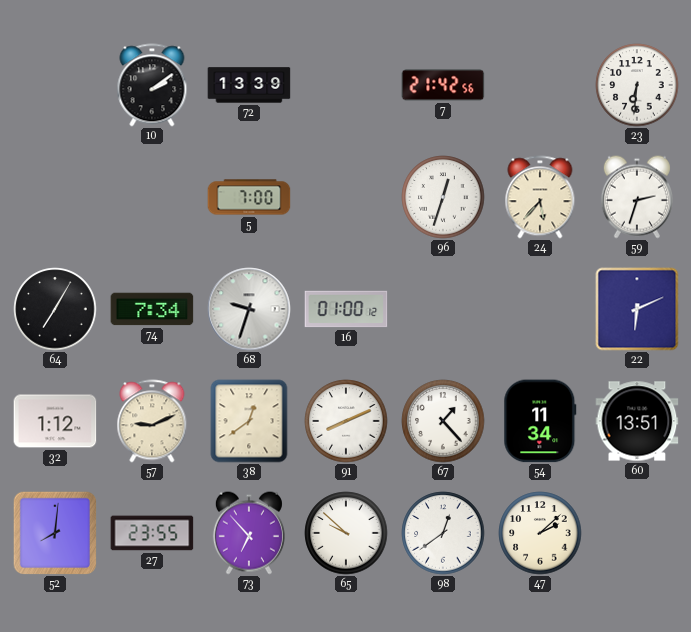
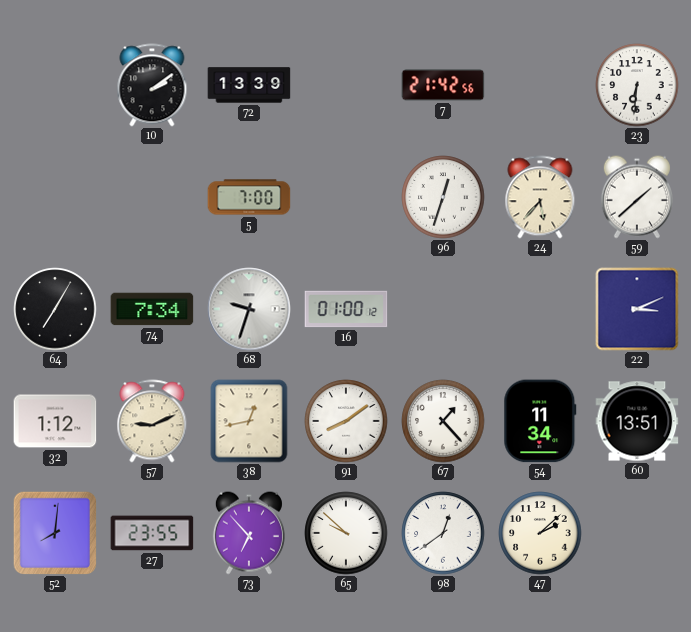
59: 2:33 -> 1:38
22: 6:11 -> 3:11
38: 12:39 -> 12:43
91: 8:11 -> 8:09
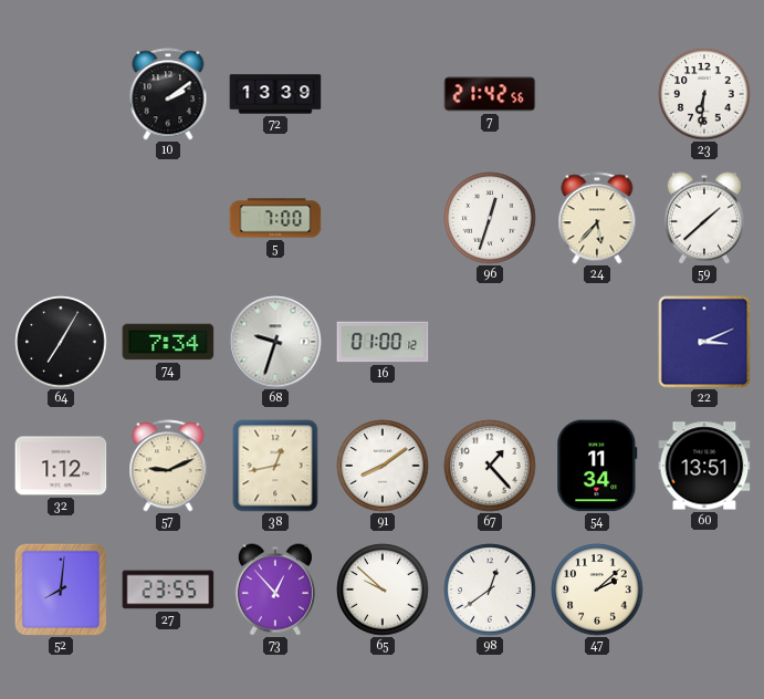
73: 6:53 -> 12:53
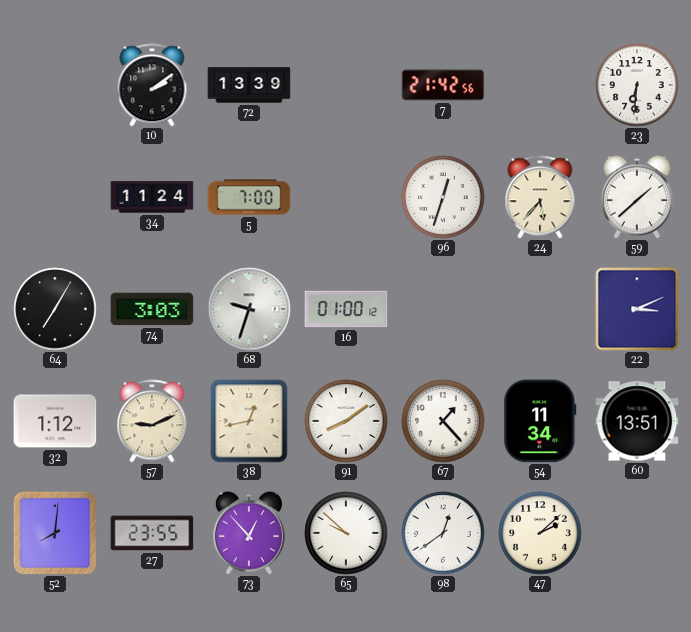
34: none -> 11:24
74: 7:34 -> 3:03
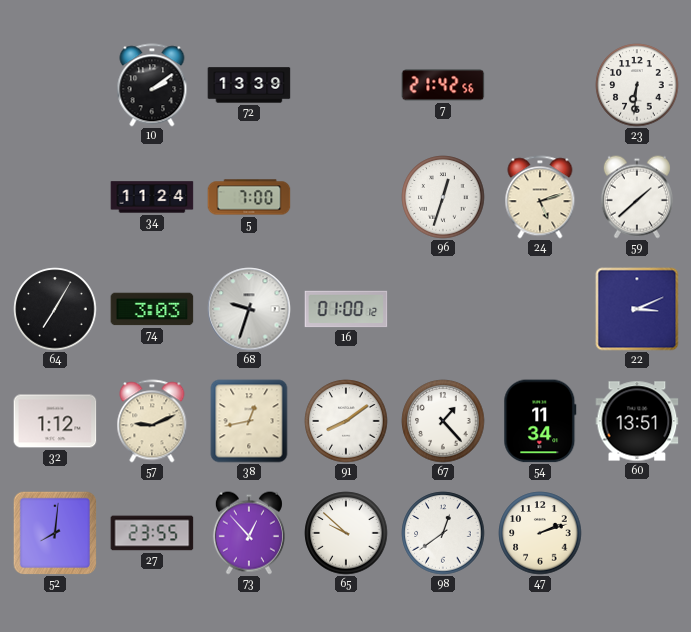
24: 5:37 -> 5:12
47: 2:08 -> 2:12
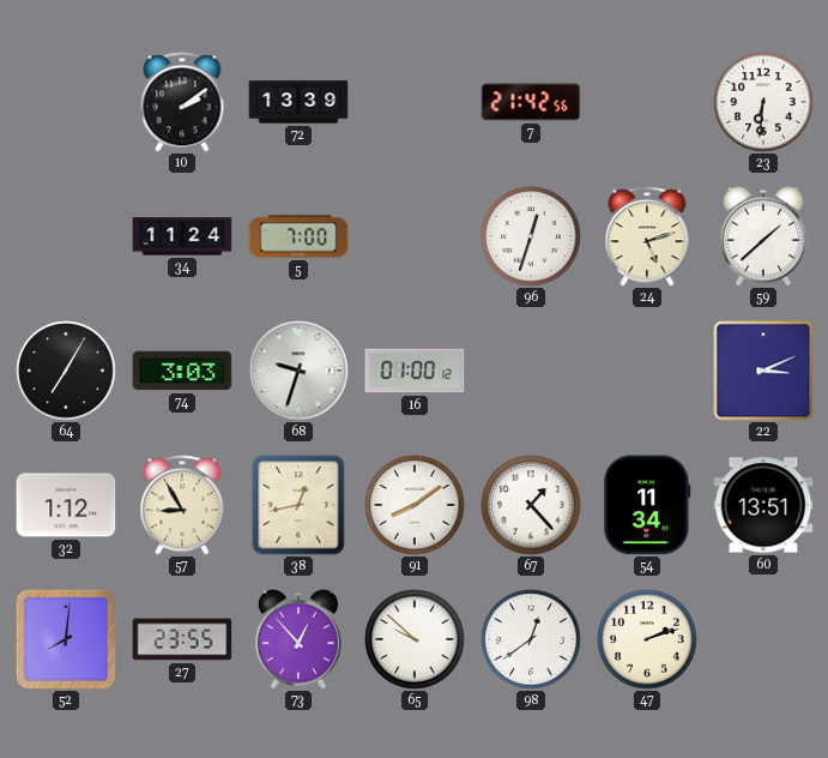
57: 9:11 -> 8:55
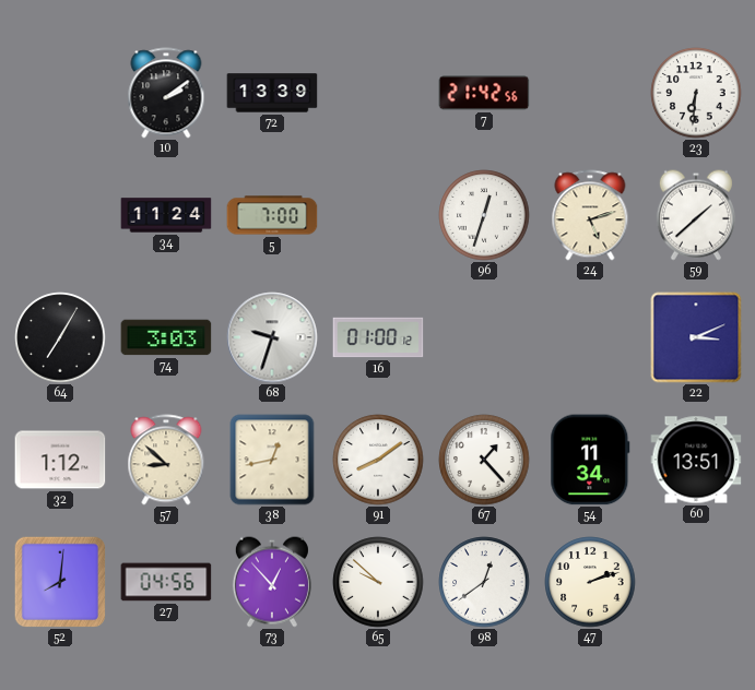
57: 8:55 -> 8:52
27: 23:55 -> 04:56
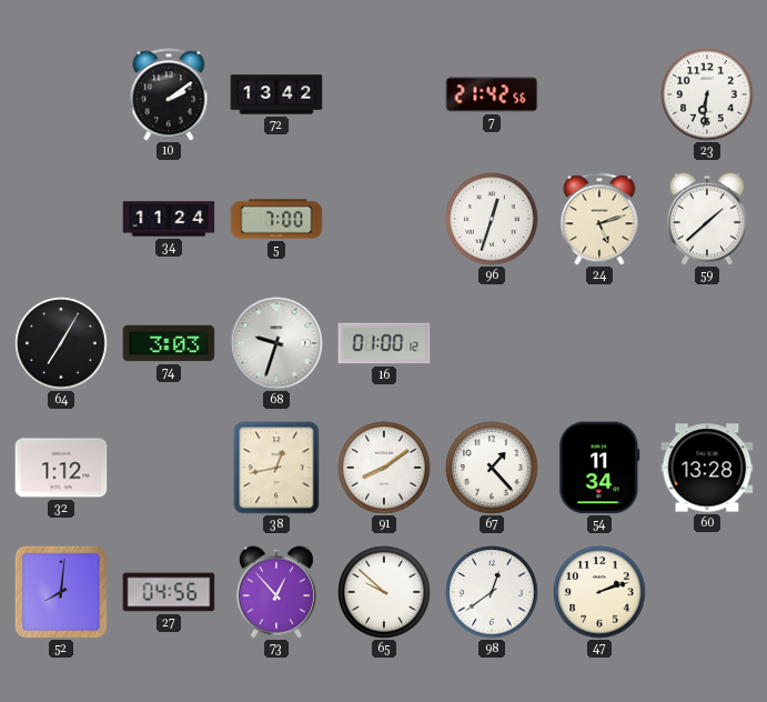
72: 13:39 -> 13:42
22: 3:11 -> none
57: 8:52 -> none
60: 13:51 -> 13:28
